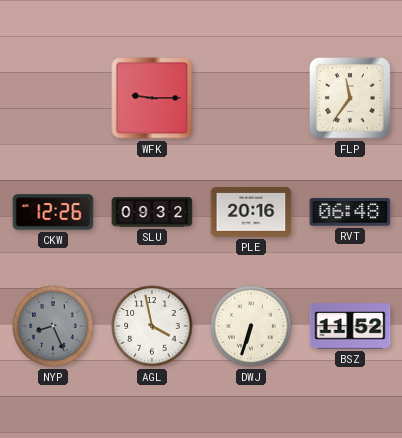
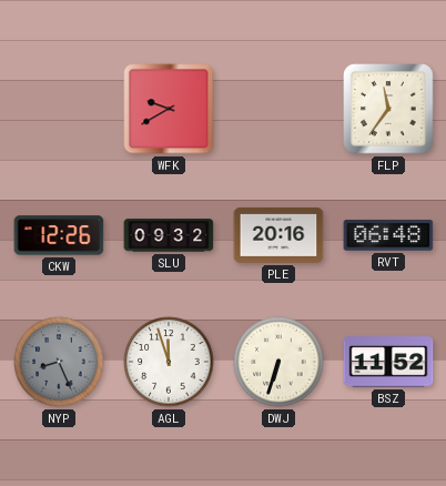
WFK: 9:15 -> 9:40
AGL: 3:58 -> 11:57
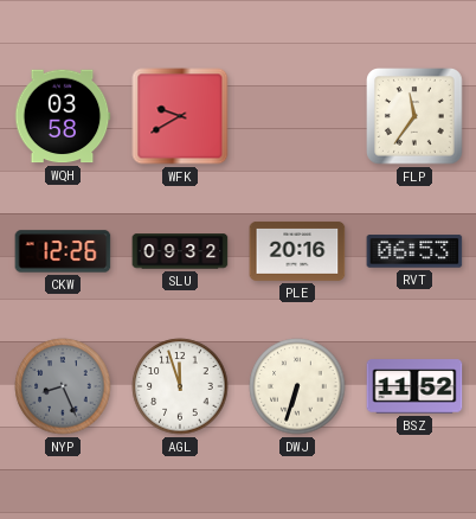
WQH: none -> 03:58
RVT: 06:48 -> 06:53
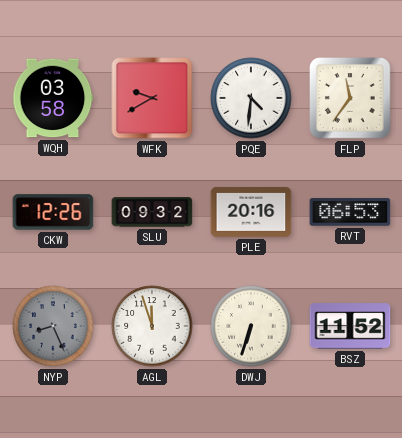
PQE: none -> 4:31
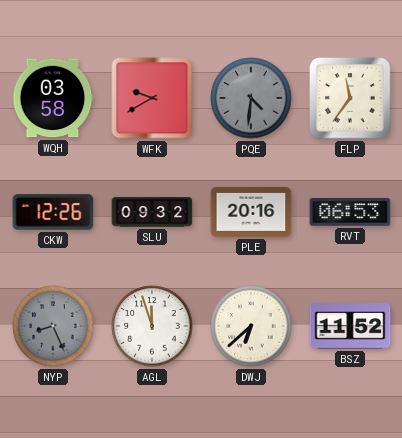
PQE dial: white -> grey
DWJ: 6:33 -> 6:38
